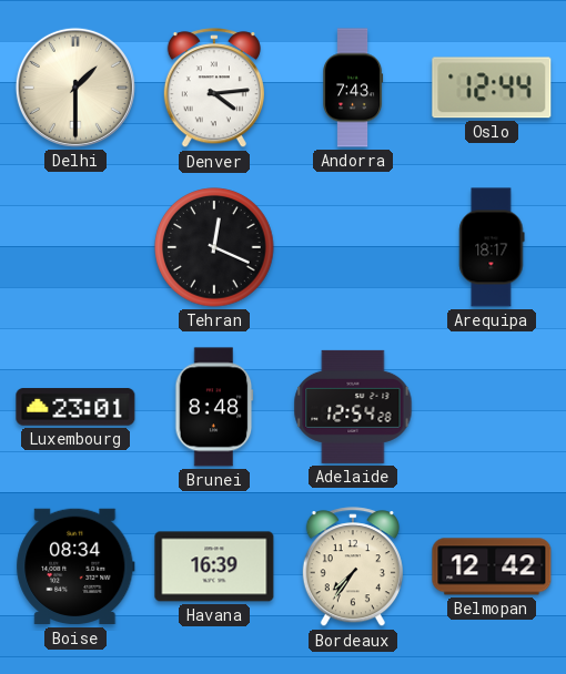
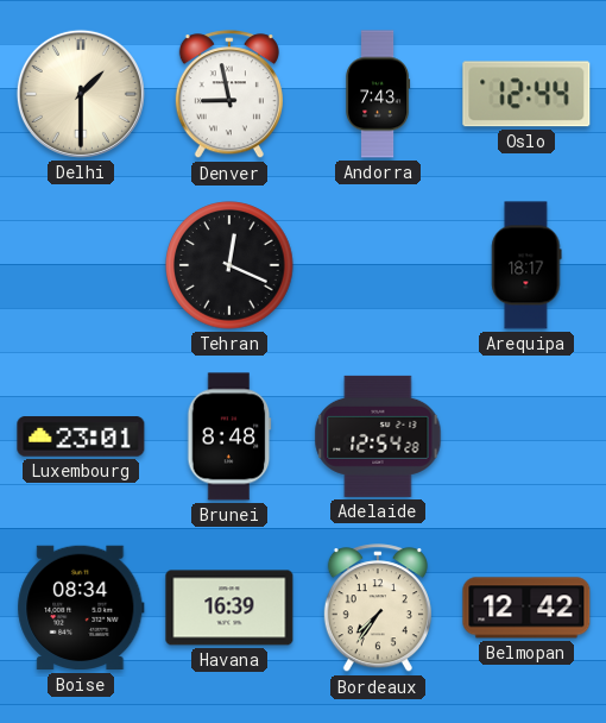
Denver: 4:14 -> 8:58
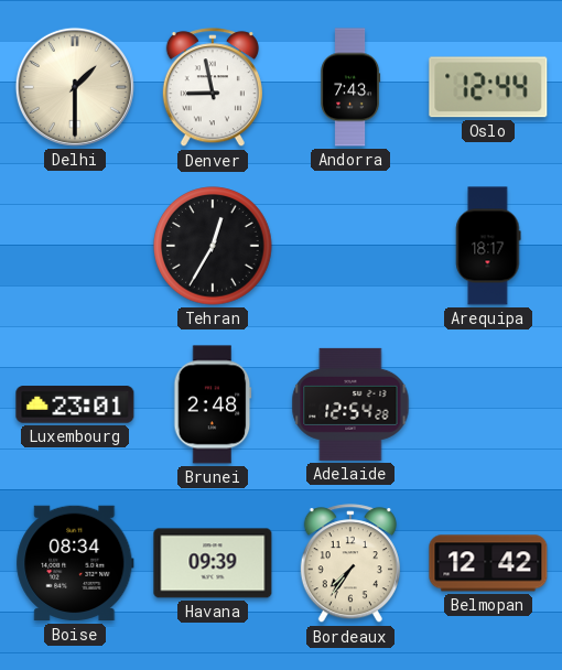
Tehran: 12:19 -> 12:35
Brunei: 8:48 -> 2:48
Havana: 16:39 -> 09:39
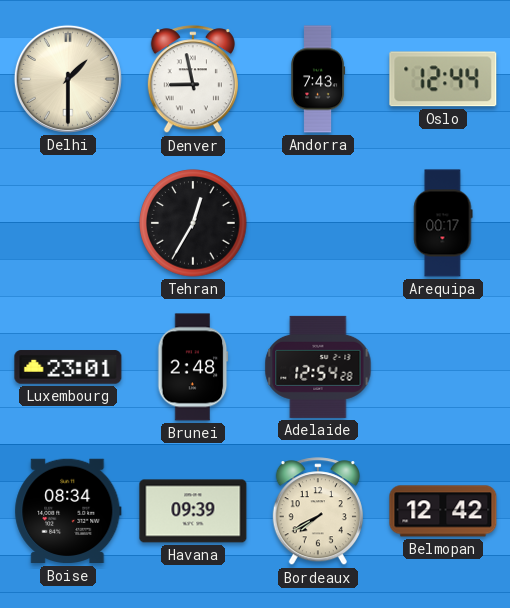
Arequipa: 18:17 -> 00:17
Bordeaux: 7:36 -> 7:40
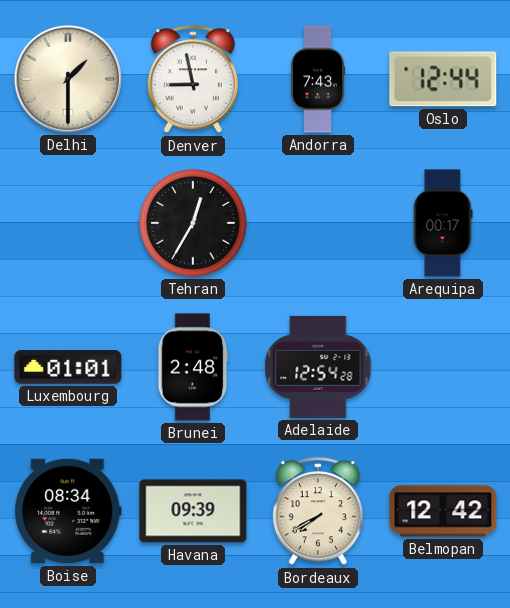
Luxembourg: 23:01 -> 01:01
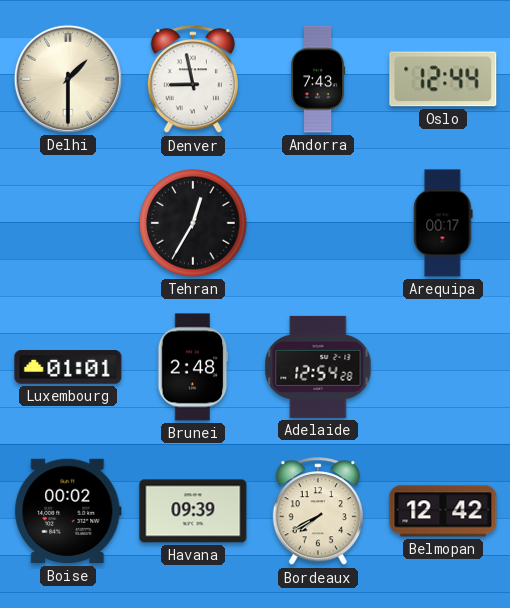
Boise: 08:34 -> 00:02
